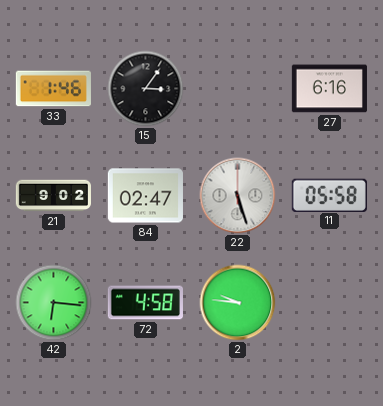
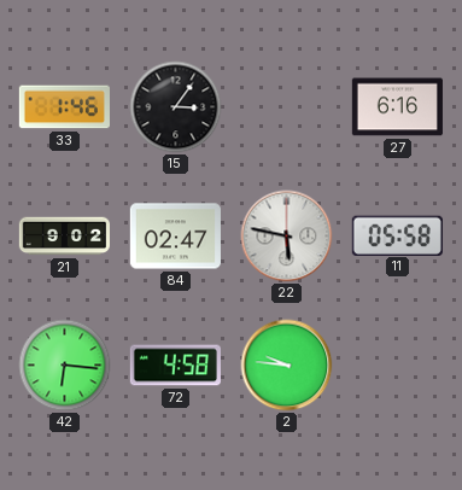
22: 5:27 -> 5:47
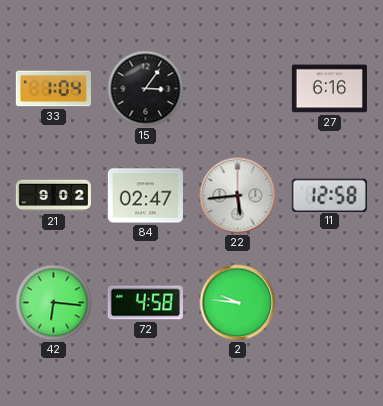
33: 1:46 -> 1:04
22: 5:47 -> 5:44
11: 05:58 -> 12:58
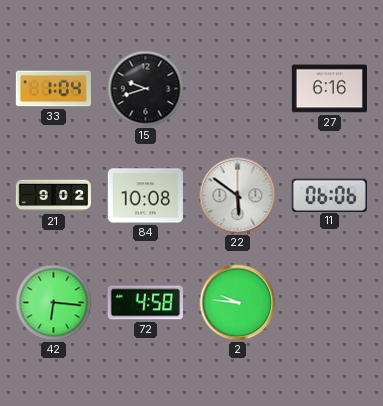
15: 3:06 -> 9:42
84: 02:47 -> 10:08
22: 5:44 -> 5:51
11: 12:58 -> 06:06
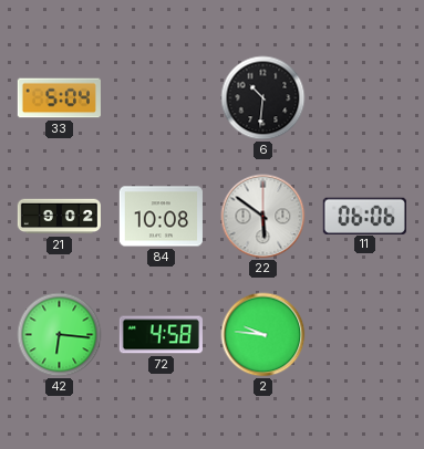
33: 1:04 -> 5:04
15: 9:42 -> none
6: none -> 10:31
27: 6:16 -> none
